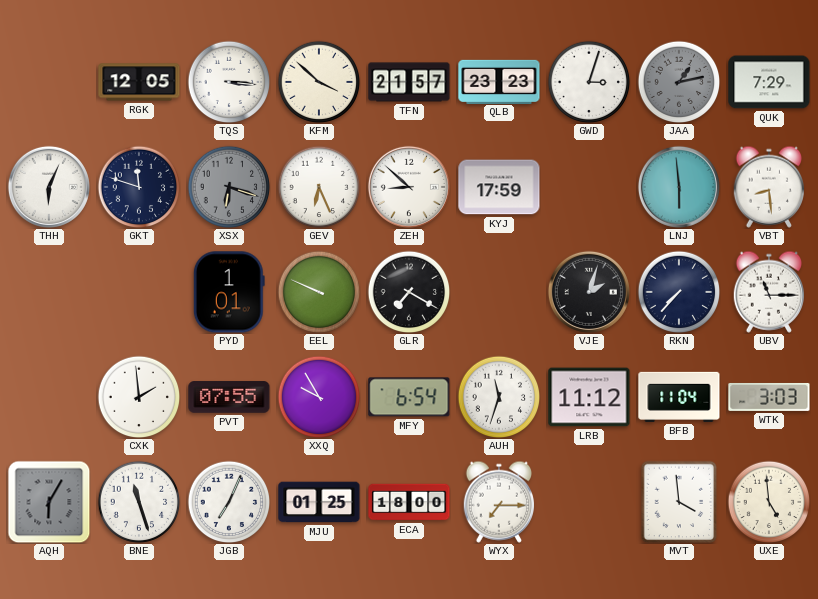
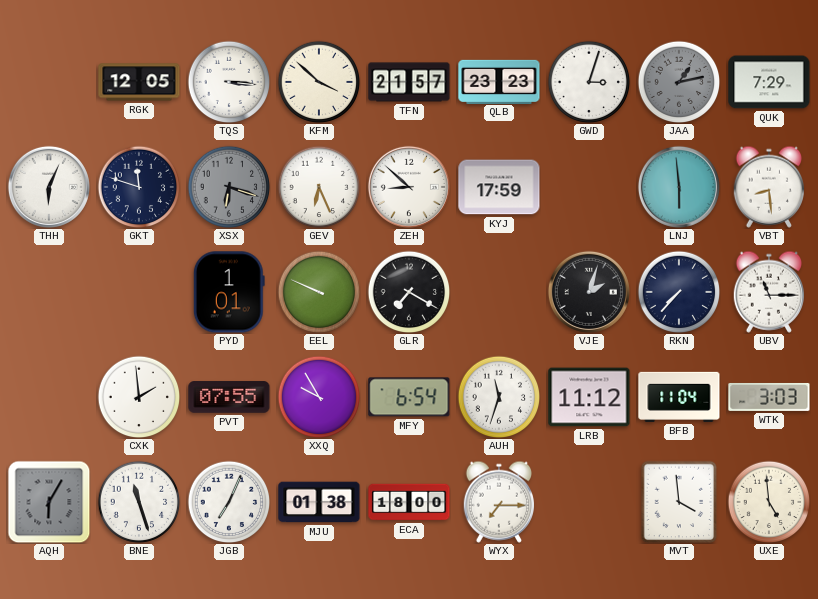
MJU: 01:25 -> 01:38
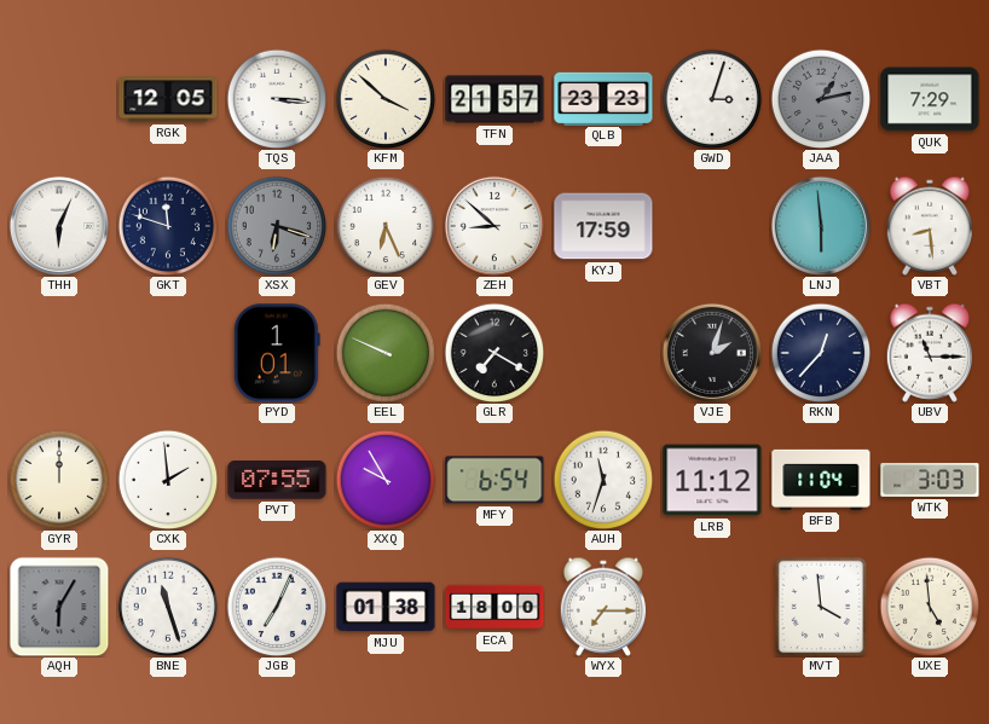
RKN: 7:37 -> 12:37
GYR: none -> 12:00
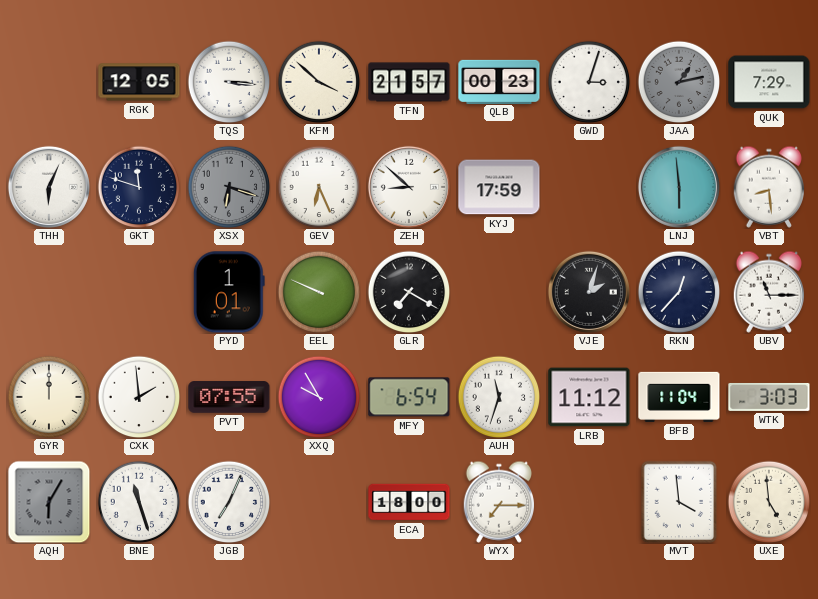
QLB: 23:23 -> 00:23
MJU: 01:38 -> none
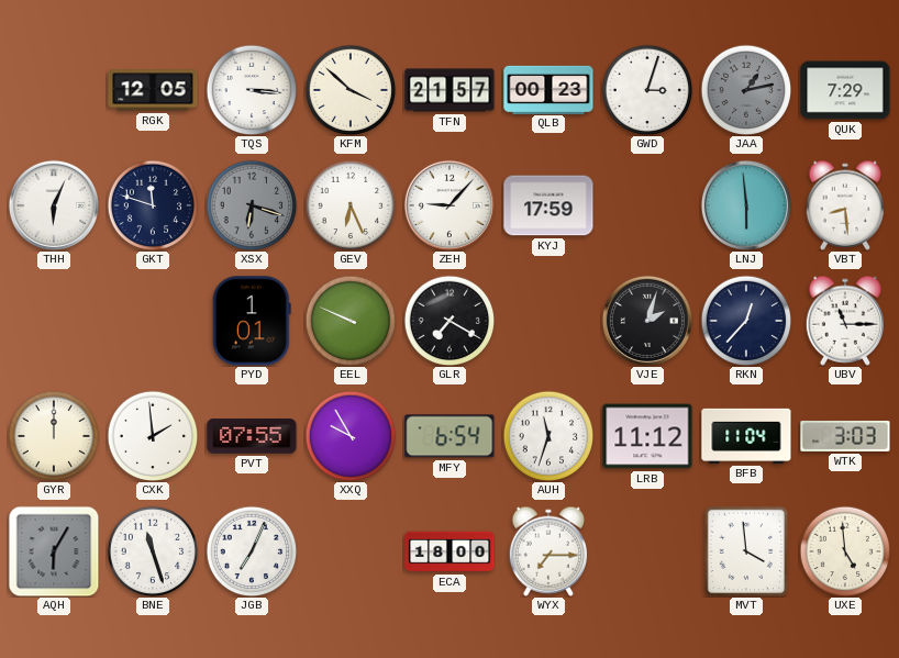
ZEH: 8:52 -> 9:07
